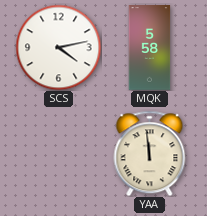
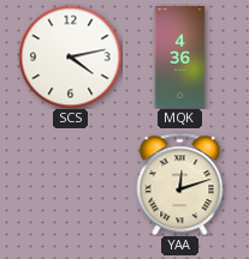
MQK: 5:58 -> 4:36
YAA: 11:59 -> 12:12
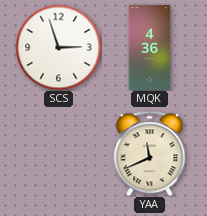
SCS: 4:13 -> 2:57
YAA: 12:12 -> 11:41
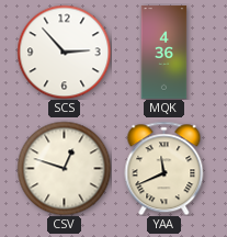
SCS: 2:57 -> 2:53
CSV: none -> 12:48
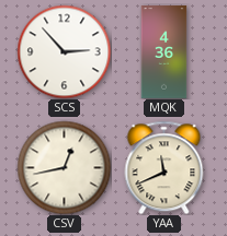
CSV: 12:48 -> 12:43
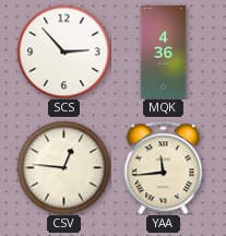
CSV: 12:43 -> 12:46
YAA: 11:41 -> 11:44
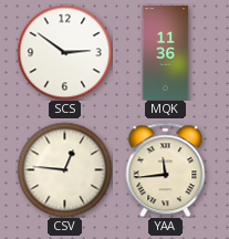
SCS: 2:53 -> 2:51
MQK: 4:36 -> 11:36
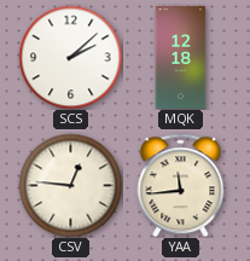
SCS: 2:51 -> 2:08
MQK: 11:36 -> 12:18
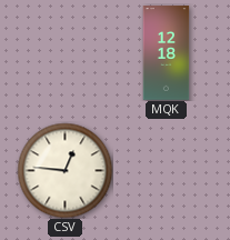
SCS: 2:08 -> none
YAA: 11:44 -> none
